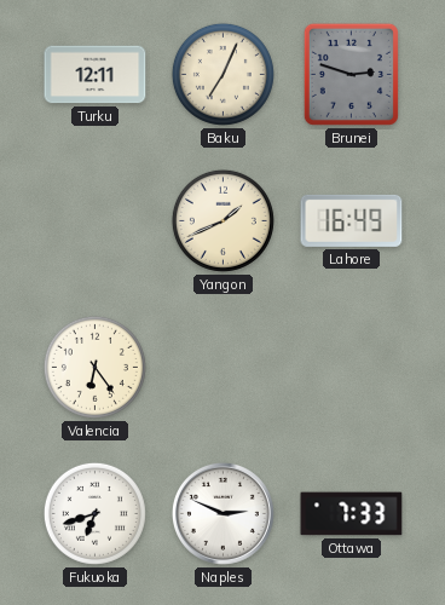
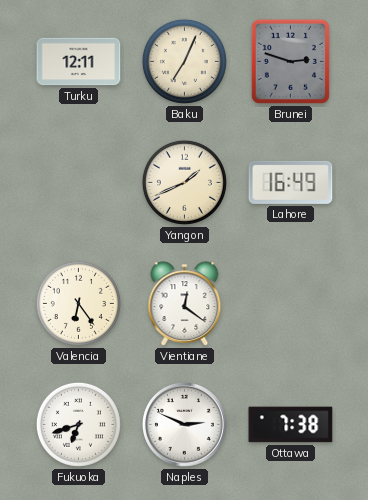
Vientiane: none -> 12:21
Ottawa: 7:33 -> 7:38
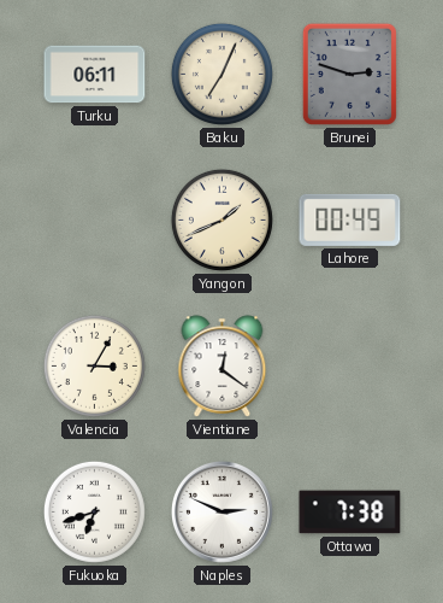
Turku: 12:11 -> 06:11
Lahore: 16:49 -> 00:49
Valencia: 6:24 -> 3:05
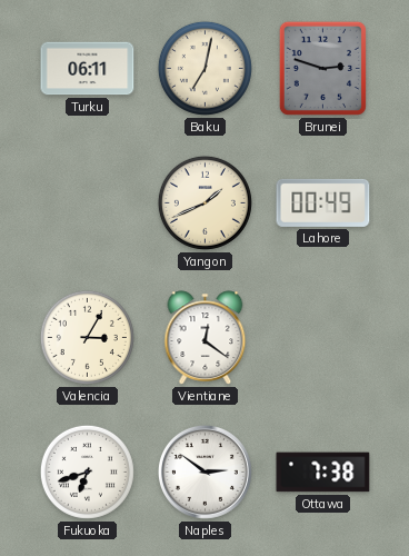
Baku: 7:04 -> 7:02
Naples: 2:49 -> 2:51
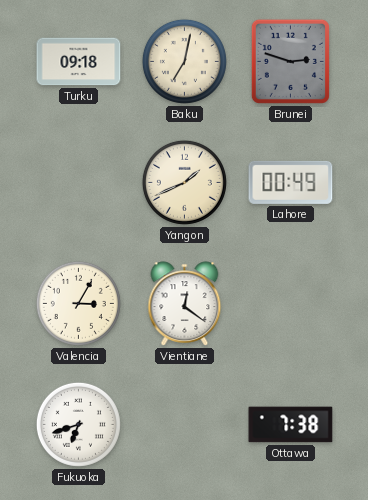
Turku: 06:11 -> 09:18
Naples: 2:51 -> none
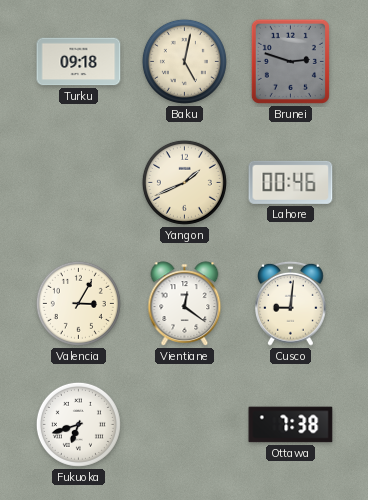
Baku: 7:02 -> 5:02
Lahore: 00:49 -> 00:46
Cusco: none -> 9:01
